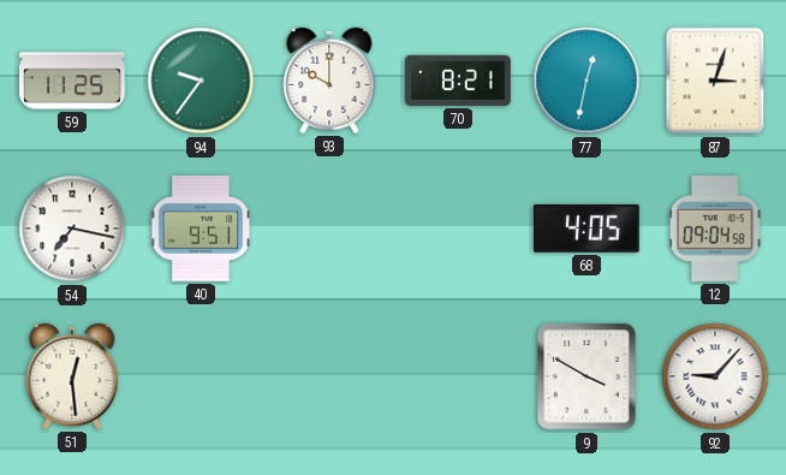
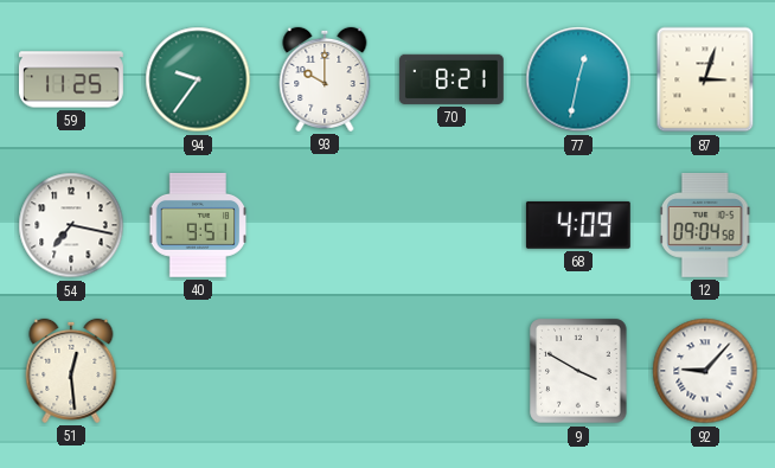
68: 4:05 -> 4:09
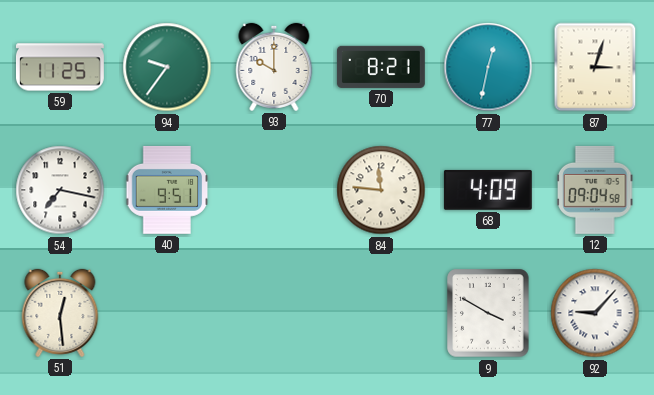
84: none -> 11:46
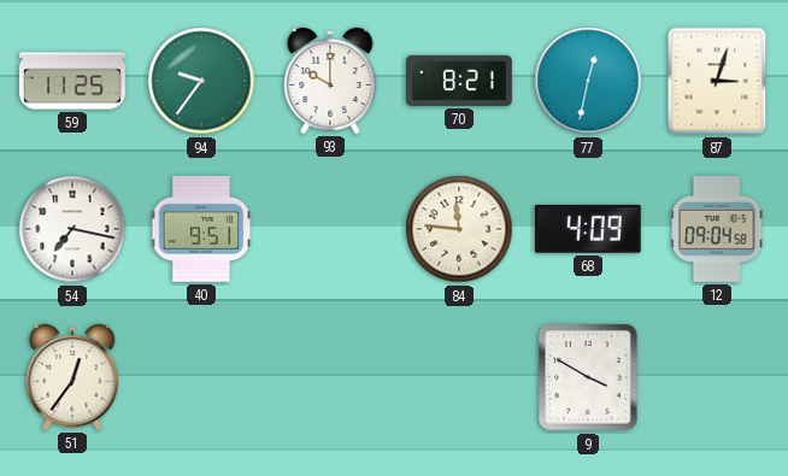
51: 12:29 -> 12:36
92: 9:07 -> none
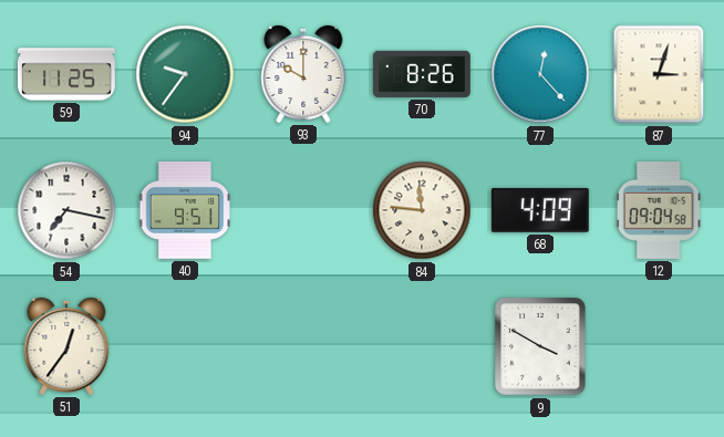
70: 8:21 -> 8:26
77: 12:32 -> 12:23
